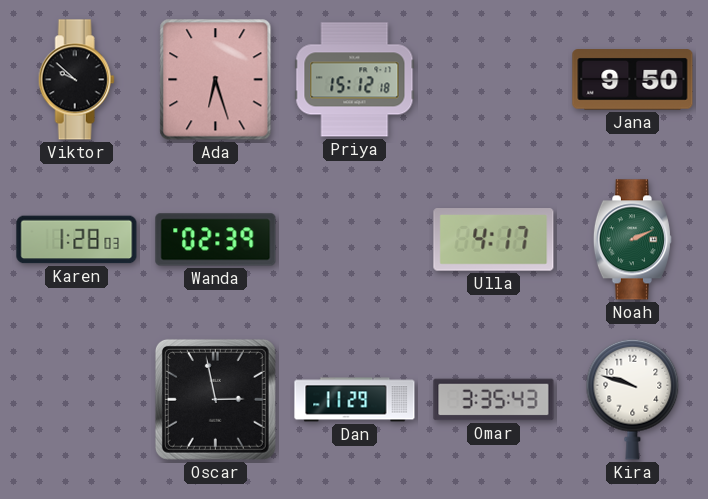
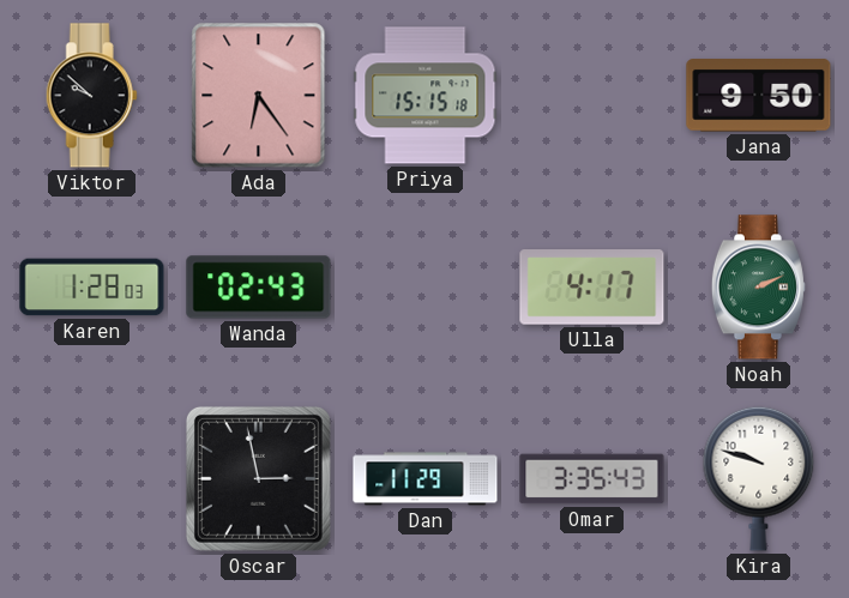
Ada: 6:27 -> 6:24
Priya: 15:12 -> 15:15
Wanda: 02:39 -> 02:43
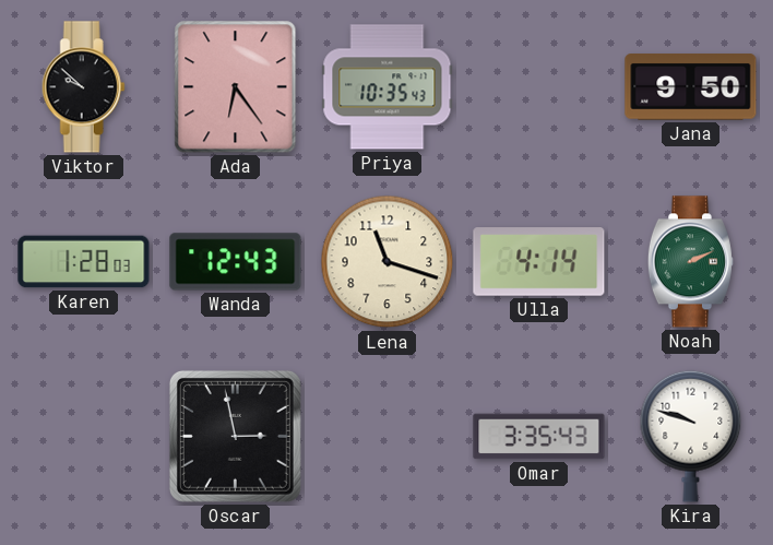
Priya: 15:15 -> 10:35
Wanda: 02:43 -> 12:43
Lena: none -> 11:18
Ulla: 4:17 -> 4:14
Dan: 11:29 -> none
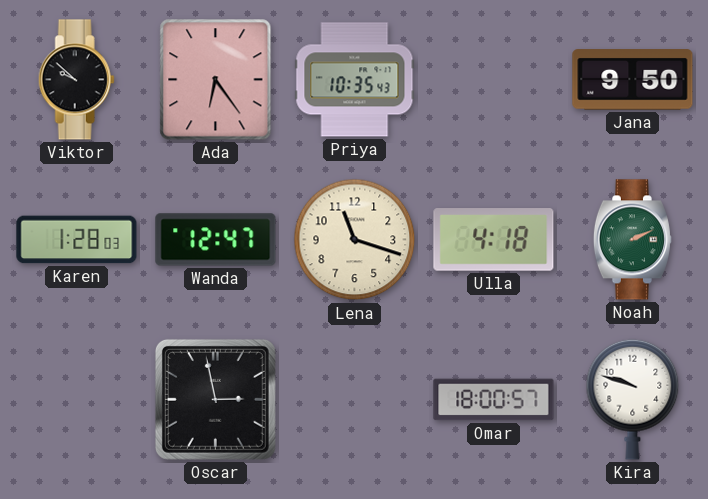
Wanda: 12:43 -> 12:47
Ulla: 4:14 -> 4:18
Omar: 3:35 -> 18:00
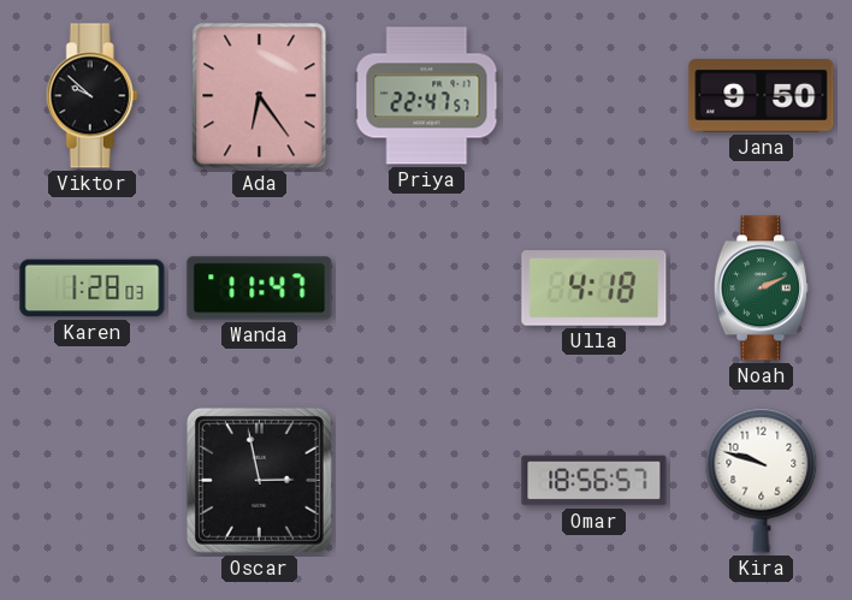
Priya: 10:35 -> 22:47
Wanda: 12:47 -> 11:47
Lena: 11:18 -> none
Omar: 18:00 -> 18:56
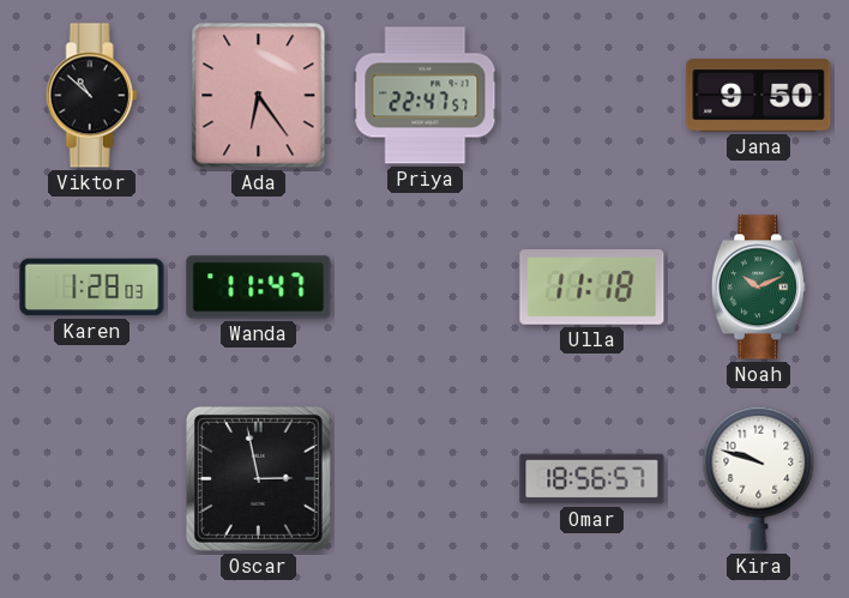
Viktor: 9:52 -> 10:52
Ulla: 4:18 -> 11:18
Noah: 2:11 -> 10:11
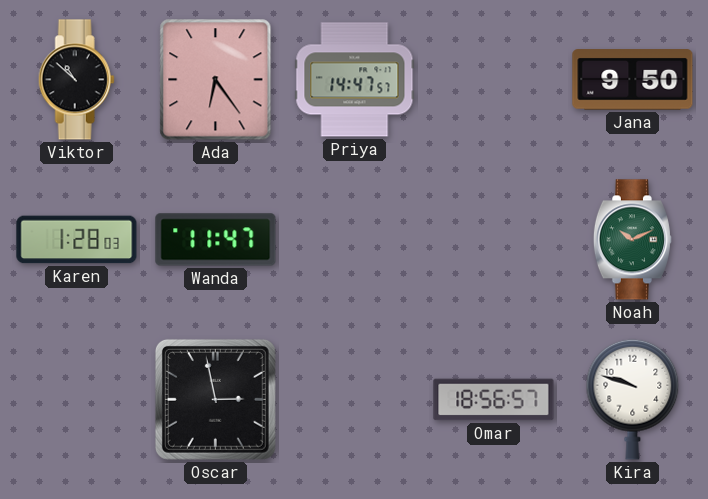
Priya: 22:47 -> 14:47
Ulla: 11:18 -> none
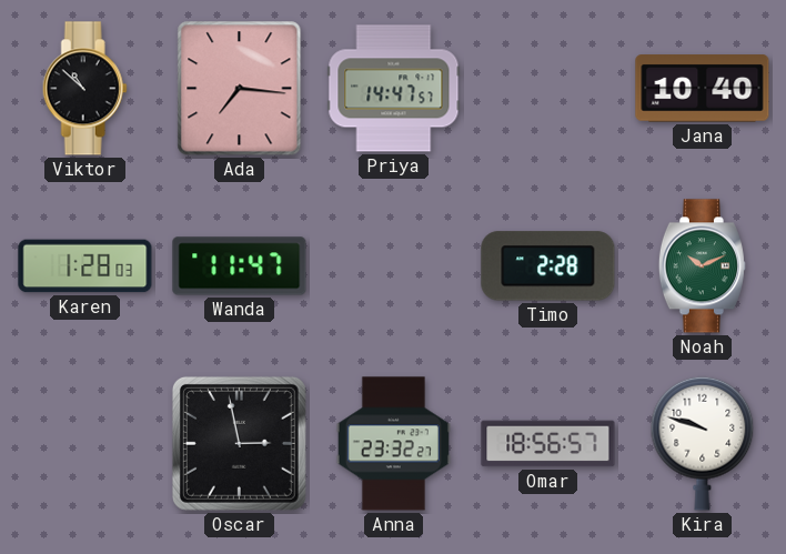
Ada: 6:24 -> 7:16
Jana: 9:50 -> 10:40
Timo: none -> 2:28
Anna: none -> 23:32
